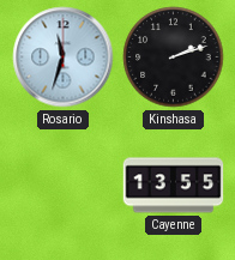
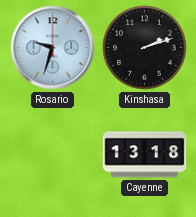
Rosario: 11:33 -> 9:33
Cayenne: 13:55 -> 13:18
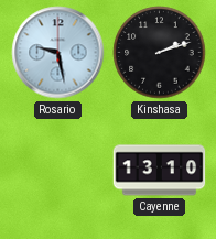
Rosario: 9:33 -> 9:28
Cayenne: 13:18 -> 13:10
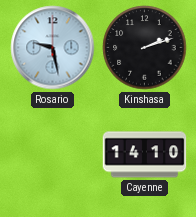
Cayenne: 13:10 -> 14:10
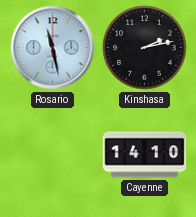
Rosario: 9:28 -> 11:28
Kinshasa: 2:12 -> 2:13
